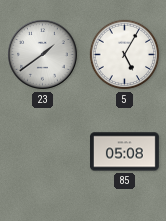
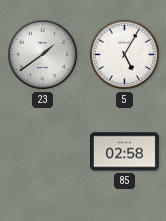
85: 05:08 -> 02:58
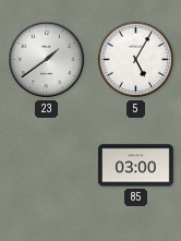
85: 02:58 -> 03:00
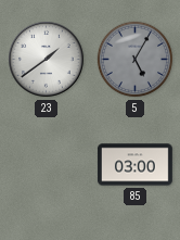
5 dial: white -> grey
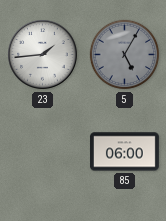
23: 1:39 -> 1:44
85: 03:00 -> 06:00
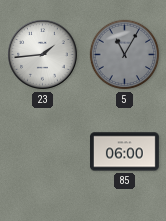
5: 5:05 -> 11:05
